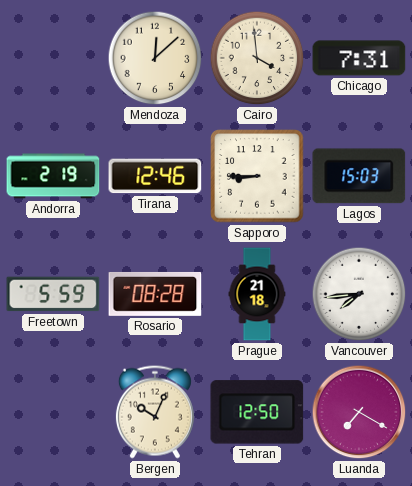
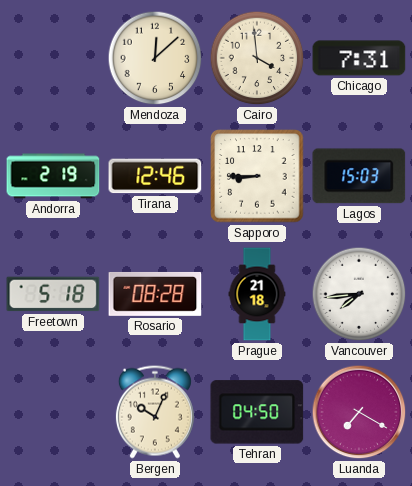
Freetown: 5:59 -> 5:18
Tehran: 12:50 -> 04:50
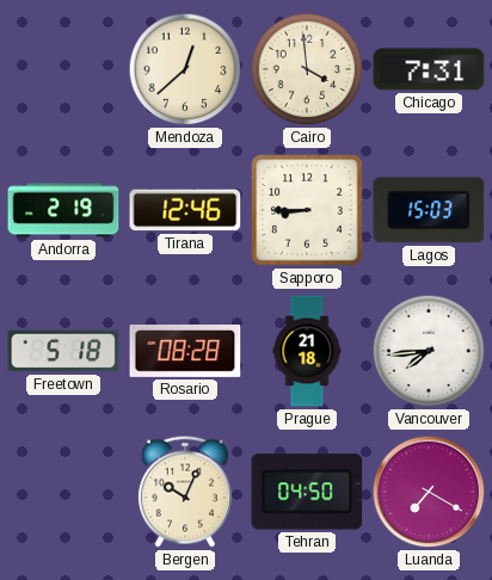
Mendoza: 12:08 -> 12:38
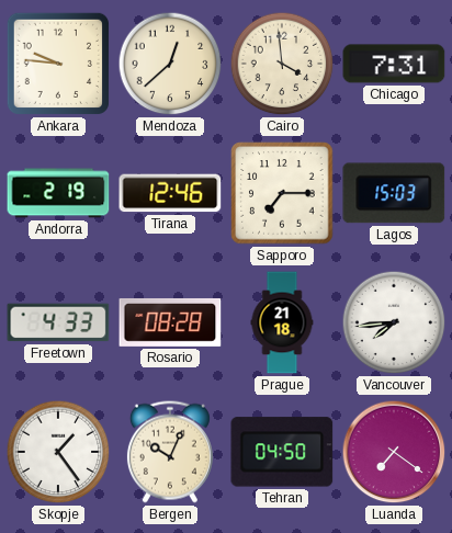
Ankara: none -> 9:46
Sapporo: 8:45 -> 7:15
Freetown: 5:18 -> 4:33
Skopje: none -> 1:24
Luanda: 7:20 -> 7:21
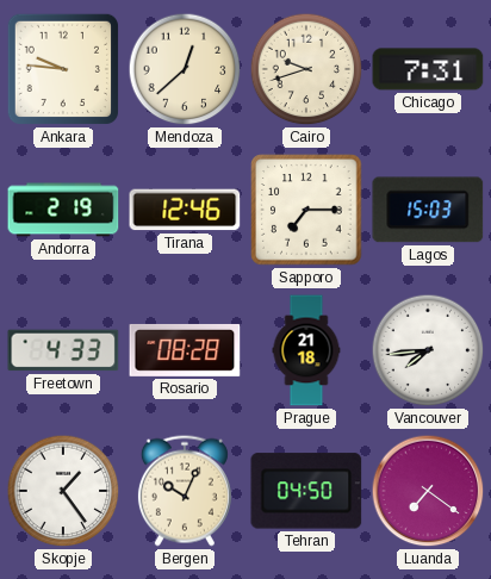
Cairo: 3:59 -> 9:42
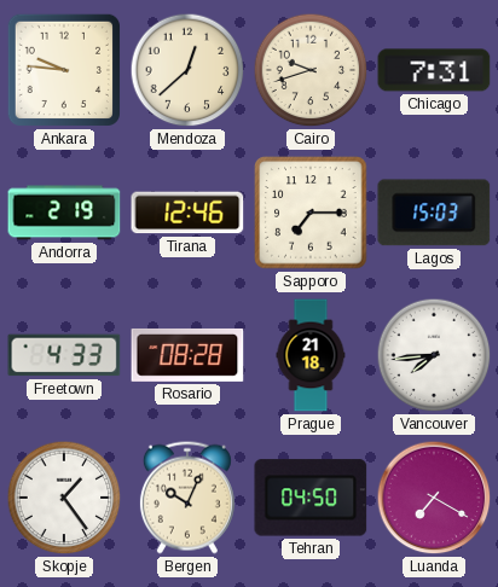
Luanda: 7:21 -> 7:20
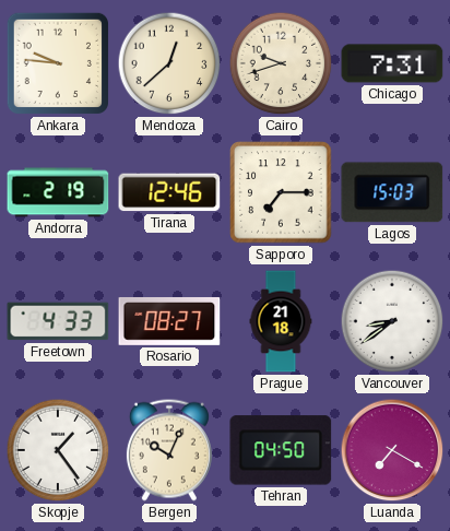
Rosario: 08:28 -> 08:27
Vancouver: 7:44 -> 8:39
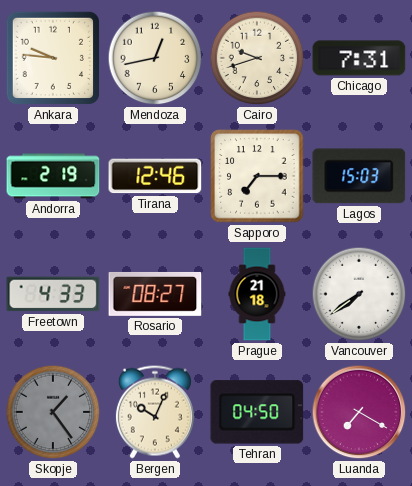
Mendoza: 12:38 -> 12:43
Vancouver: 8:39 -> 7:39
Skopje dial: white -> grey
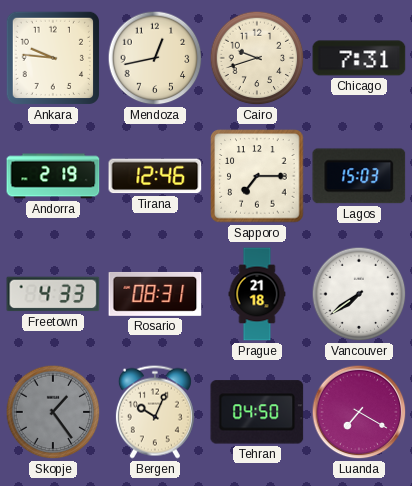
Rosario: 08:27 -> 08:31
